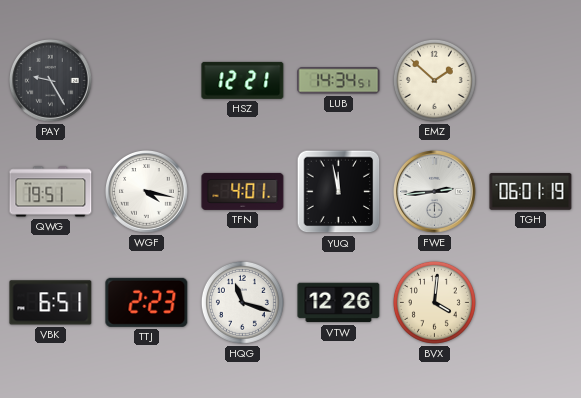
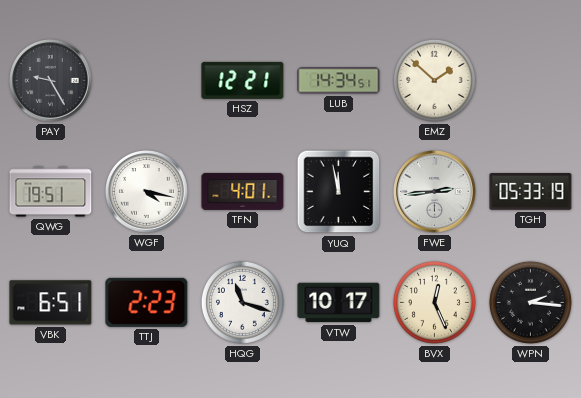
TGH: 06:01 -> 05:33
VTW: 12:26 -> 10:17
BVX: 4:01 -> 12:26
WPN: none -> 2:16
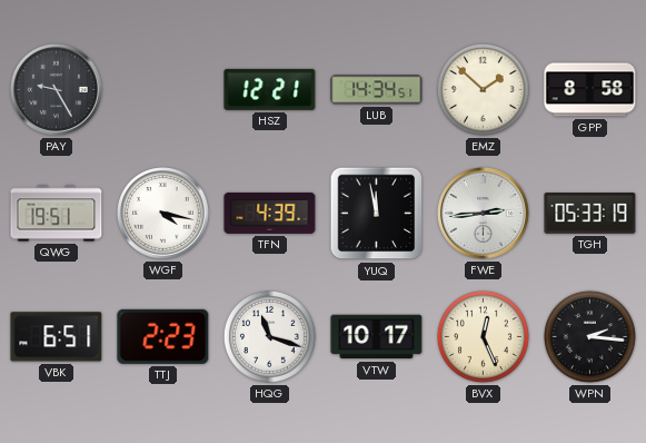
GPP: none -> 8:58
TFN: 4:01 -> 4:39
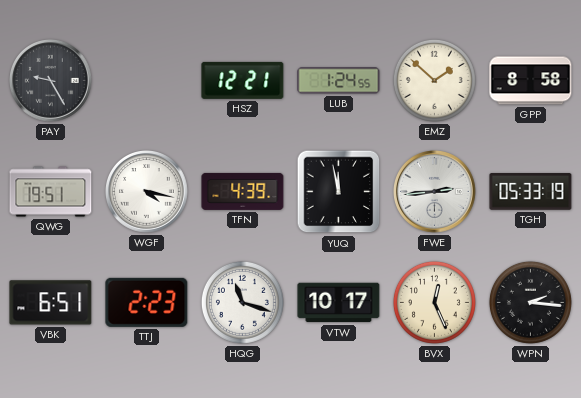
LUB: 14:34 -> 1:24
